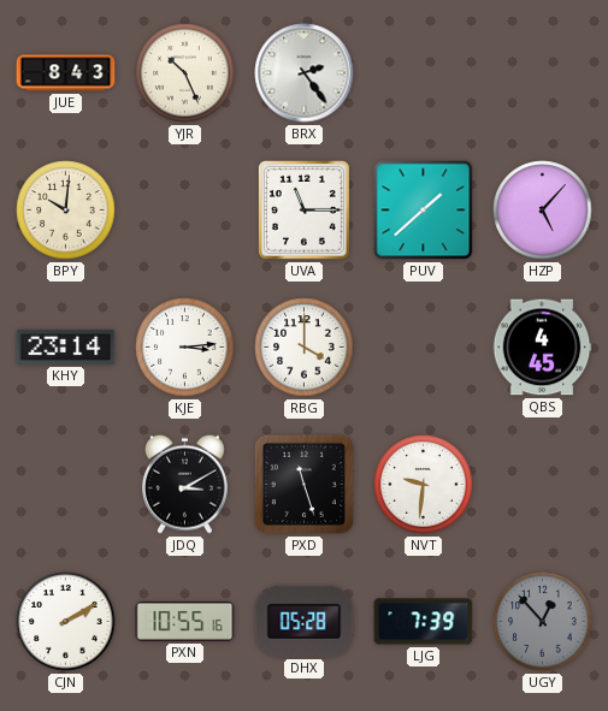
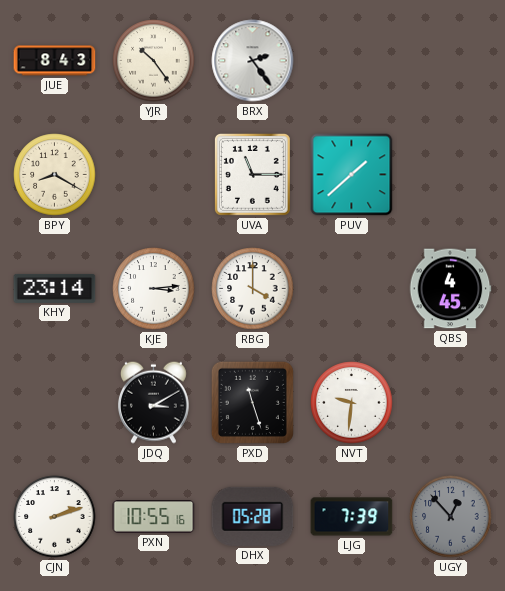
YJR: 10:26 -> 10:24
BPY: 10:01 -> 8:20
HZP: 5:07 -> none
CJN: 2:10 -> 2:12
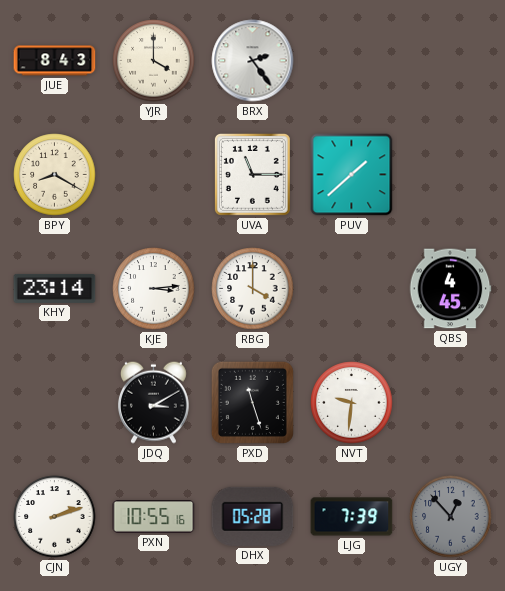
YJR: 10:24 -> 4:00
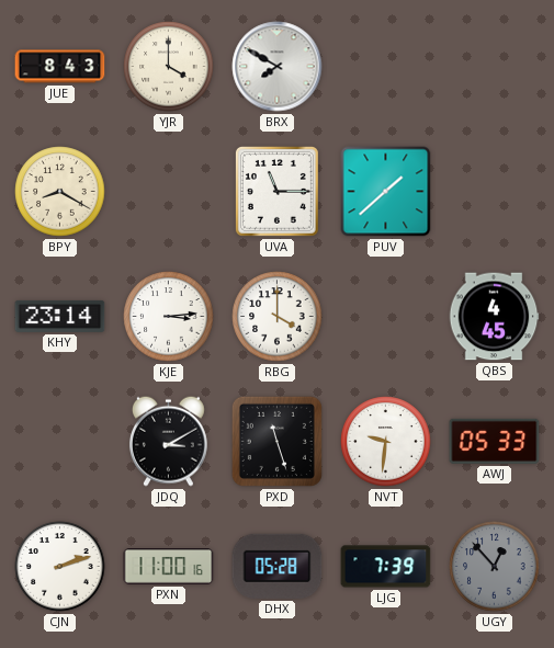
BRX: 2:24 -> 7:50
AWJ: none -> 05:33
PXN: 10:55 -> 11:00
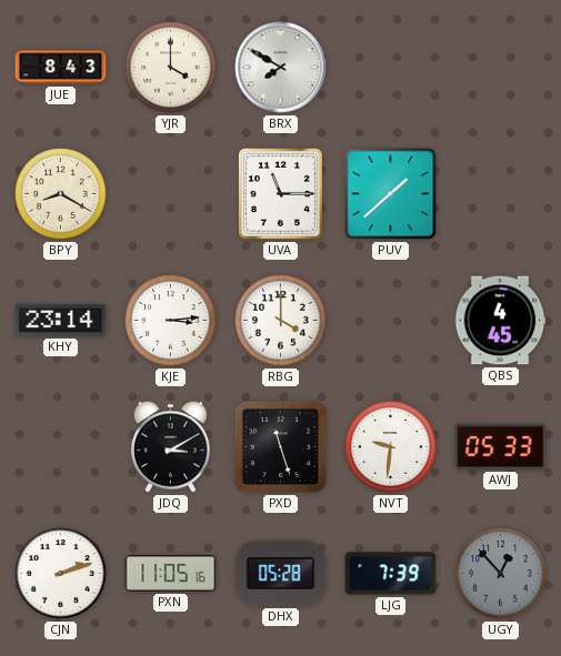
PXN: 11:00 -> 11:05
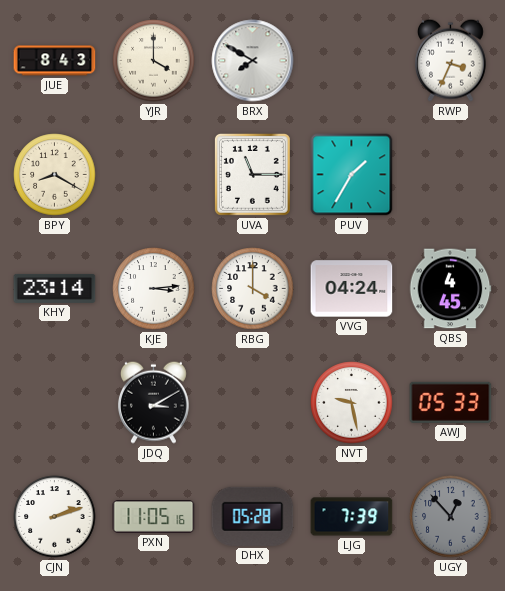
RWP: none -> 3:34
PUV: 1:38 -> 1:35
VVG: none -> 04:24
PXD: 11:27 -> none
NVT: 9:31 -> 9:28
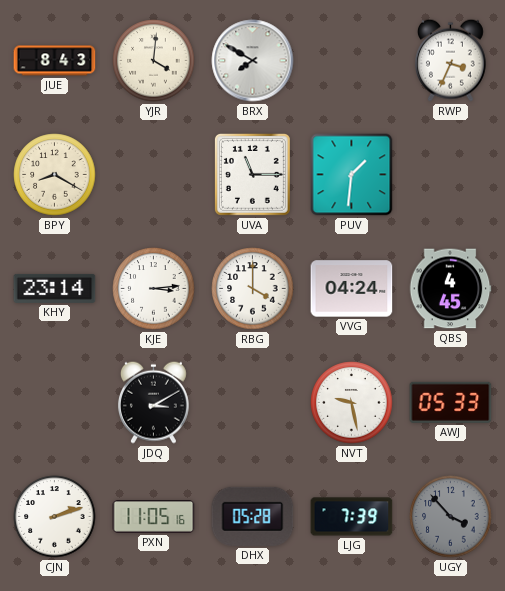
YJR: 4:00 -> 4:01
PUV: 1:35 -> 1:31
UGY: 12:53 -> 3:53
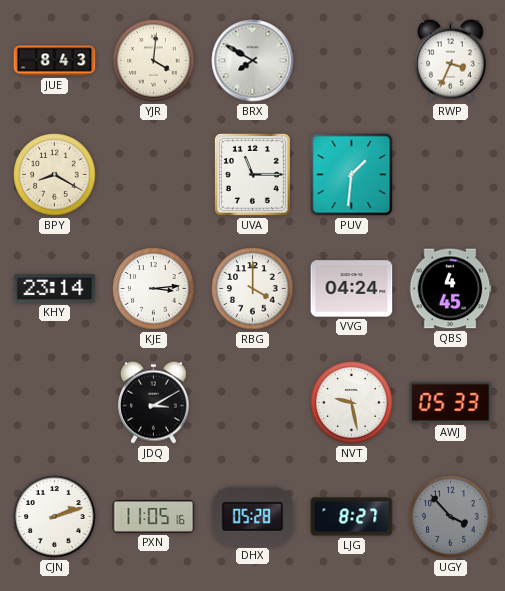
LJG: 7:39 -> 8:27
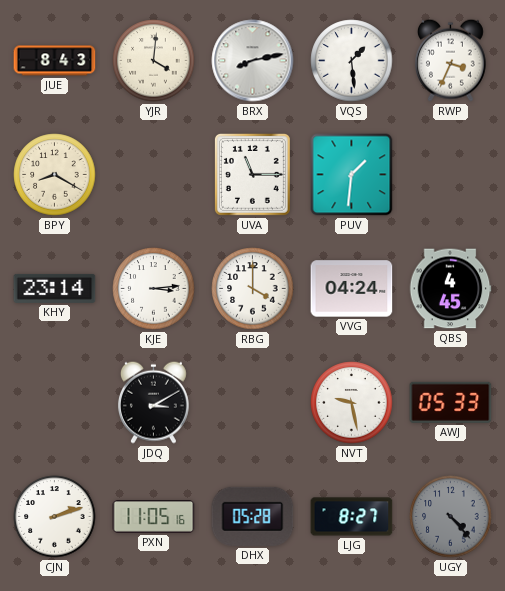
BRX: 7:50 -> 8:13
VQS: none -> 1:29
UGY: 3:53 -> 4:23
